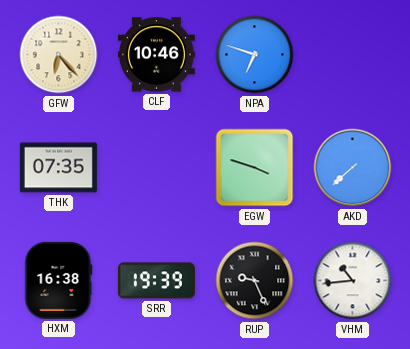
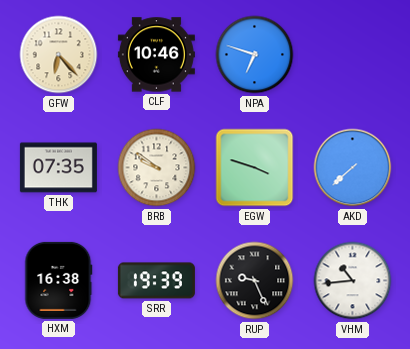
BRB: none -> 9:51
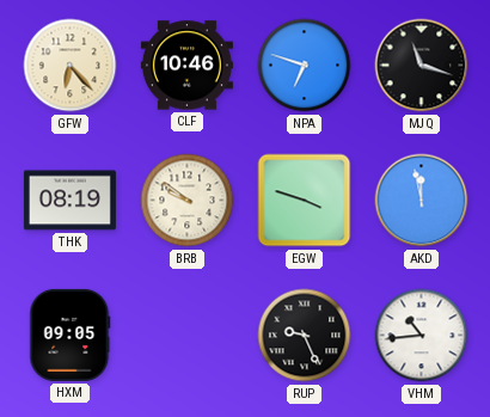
MJQ: none -> 11:18
THK: 07:35 -> 08:19
AKD: 7:38 -> 11:58
HXM: 16:38 -> 09:05
SRR: 19:39 -> none
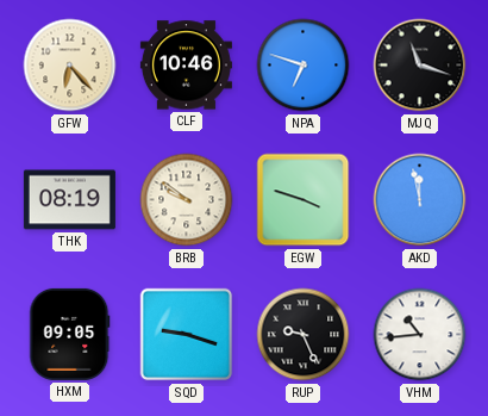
SQD: none -> 9:18
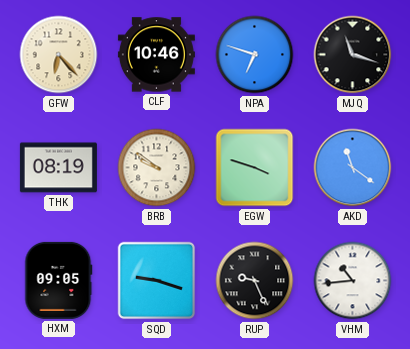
AKD: 11:58 -> 11:21
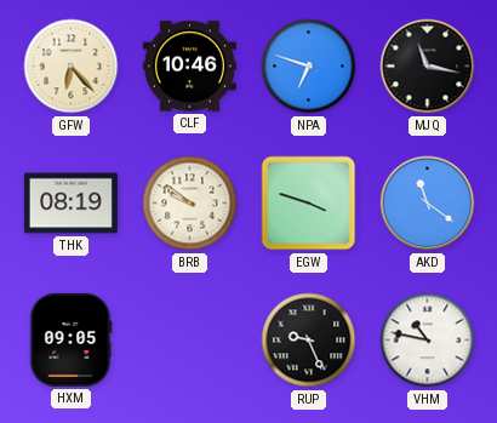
MJQ: 11:18 -> 11:17
SQD: 9:18 -> none
VHM: 10:44 -> 10:47
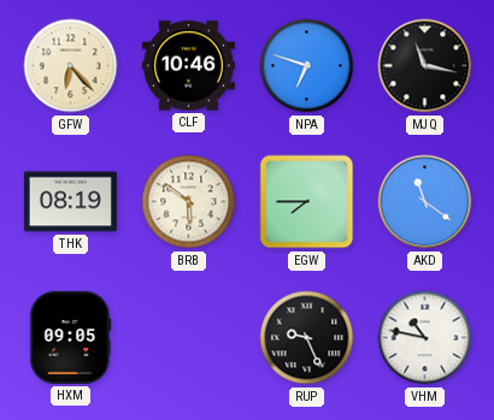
BRB: 9:51 -> 5:51
EGW: 3:48 -> 7:45
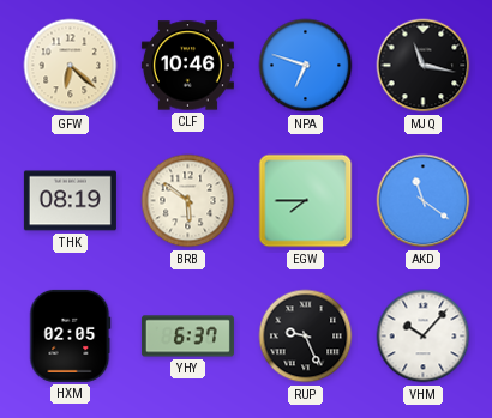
GFW: 6:23 -> 6:22
HXM: 09:05 -> 02:05
YHY: none -> 6:37
VHM: 10:47 -> 10:07
